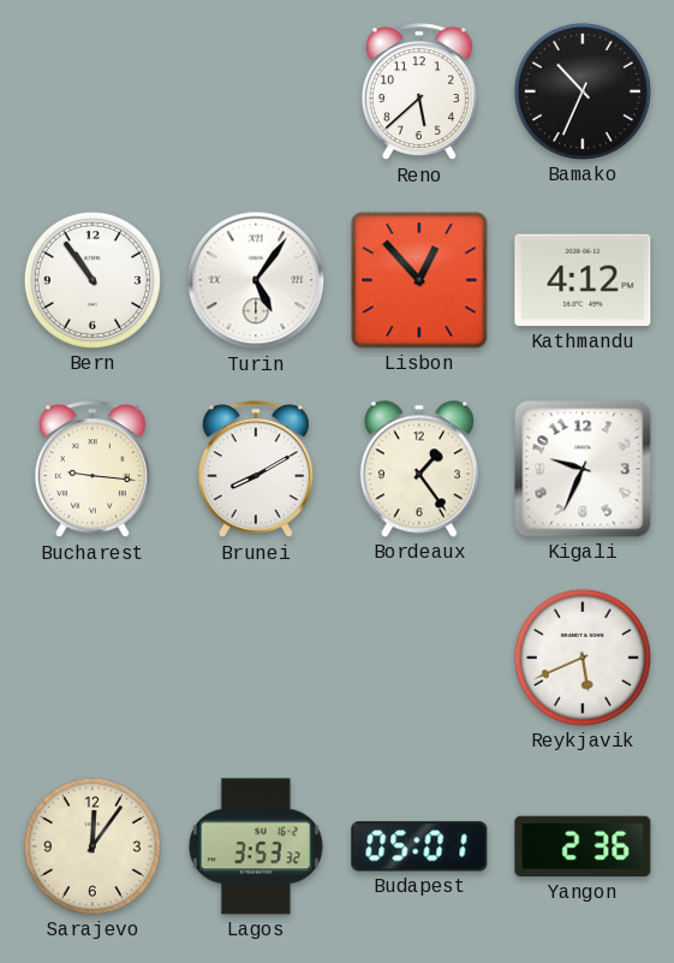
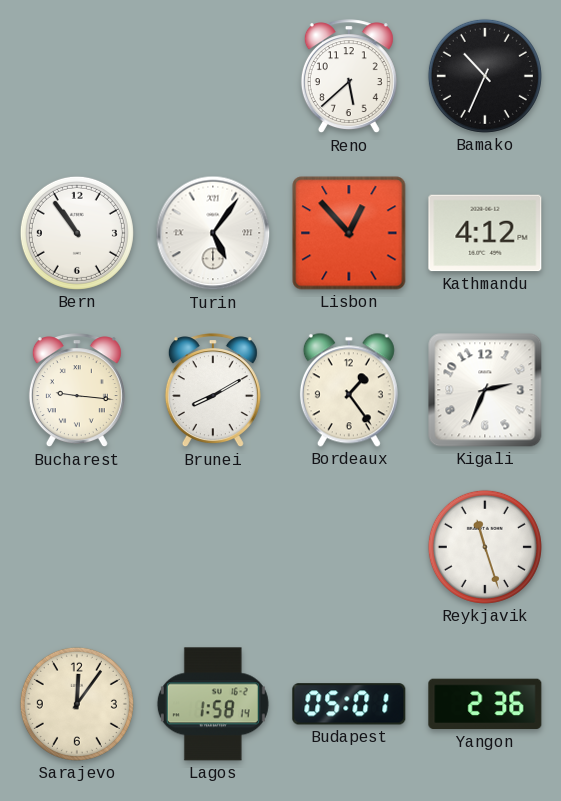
Kigali: 9:34 -> 2:34
Reykjavik: 5:41 -> 11:27
Lagos: 3:53 -> 1:58
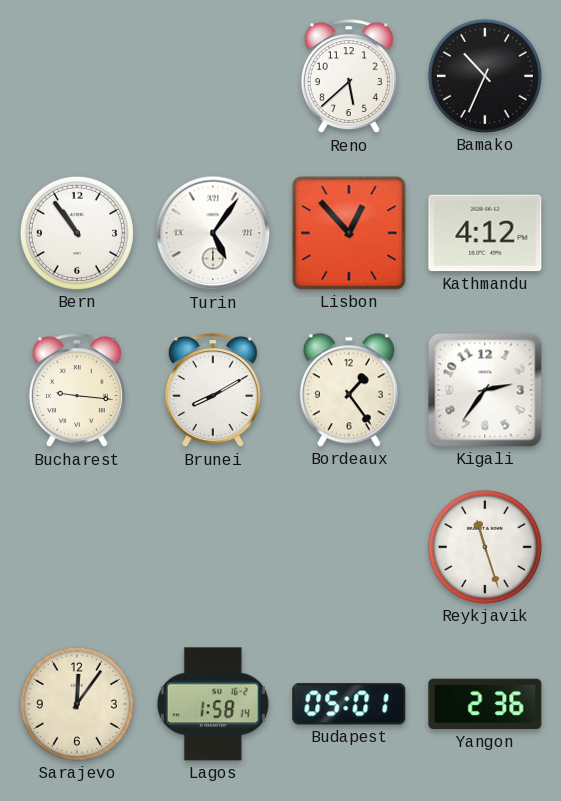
Kigali: 2:34 -> 2:36
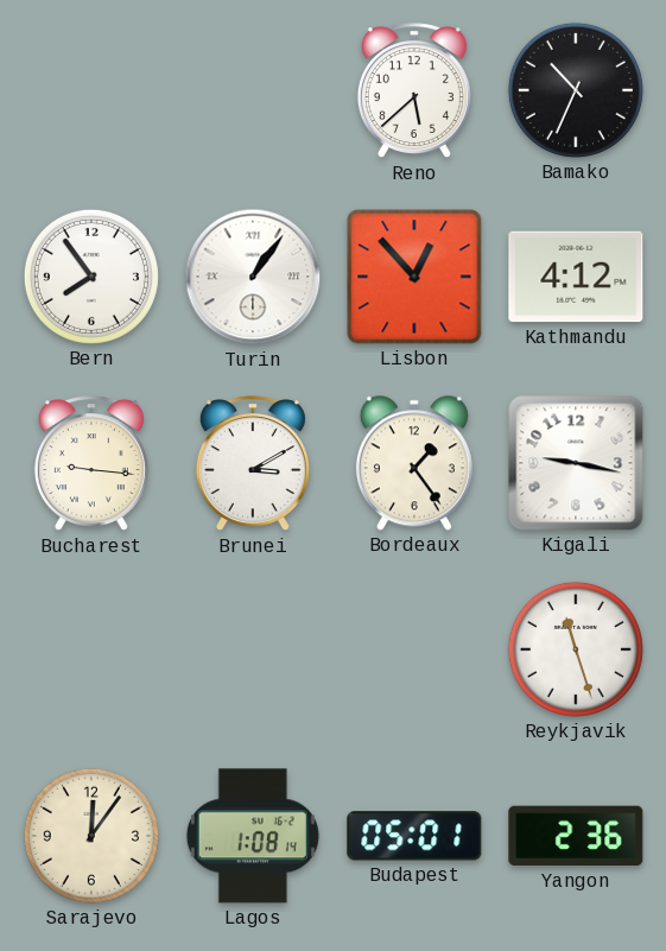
Bern: 10:54 -> 7:54
Turin: 5:06 -> 1:06
Brunei: 8:10 -> 3:10
Kigali: 2:36 -> 9:17
Lagos: 1:58 -> 1:08
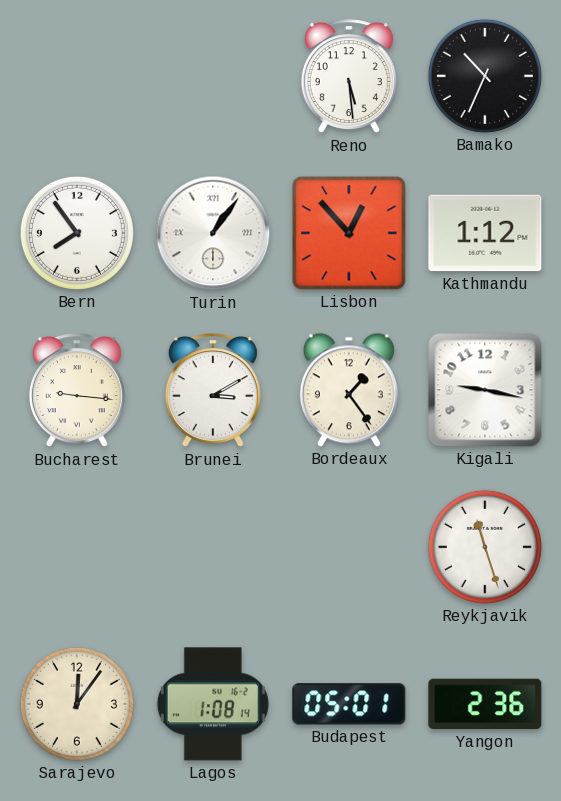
Reno: 5:38 -> 5:29
Kathmandu: 4:12 -> 1:12
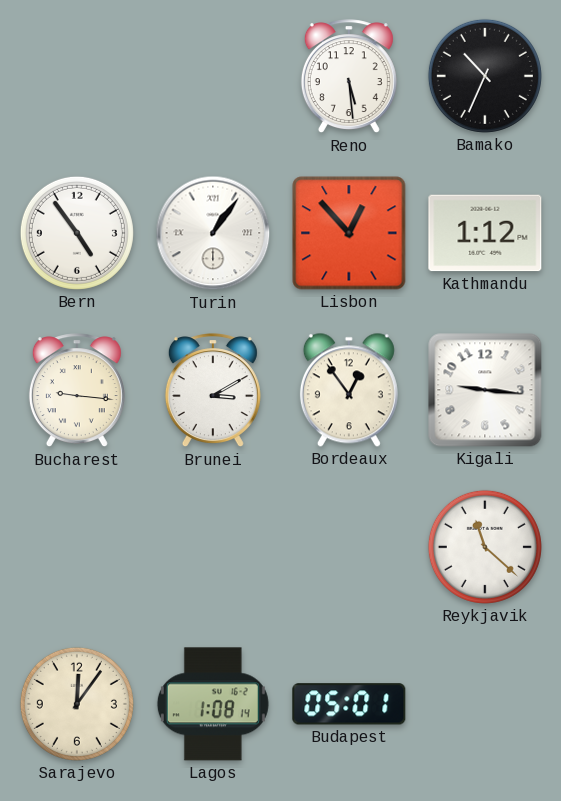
Bern: 7:54 -> 4:54
Bordeaux: 1:24 -> 12:54
Kigali: 9:17 -> 9:16
Reykjavik: 11:27 -> 11:22
Yangon: 2:36 -> none
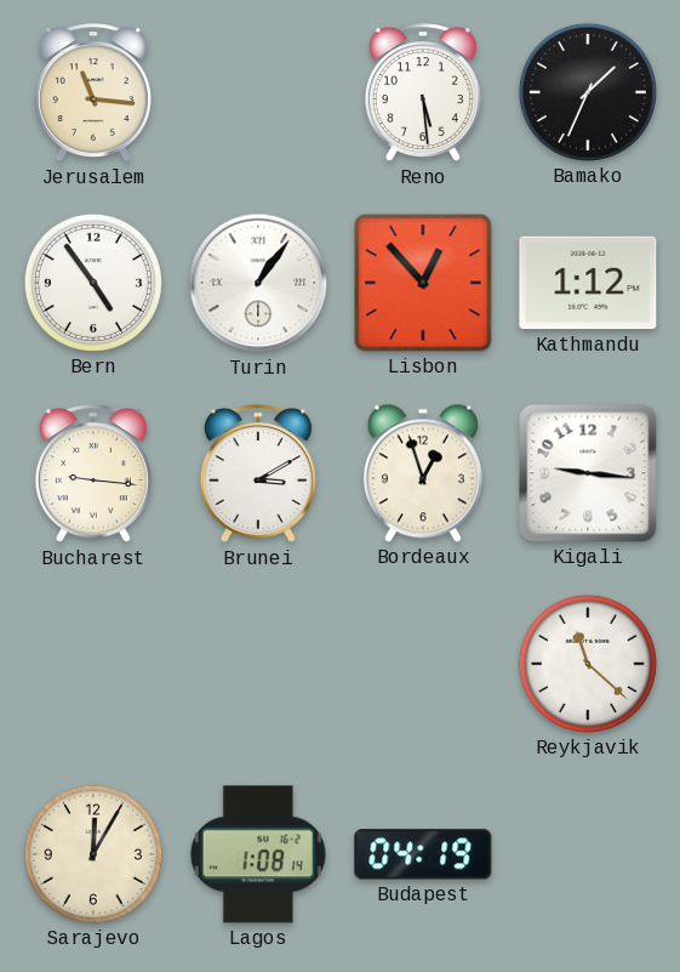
Jerusalem: none -> 11:16
Bamako: 10:34 -> 1:34
Bordeaux: 12:54 -> 12:57
Sarajevo: 12:06 -> 12:05
Budapest: 05:01 -> 04:19
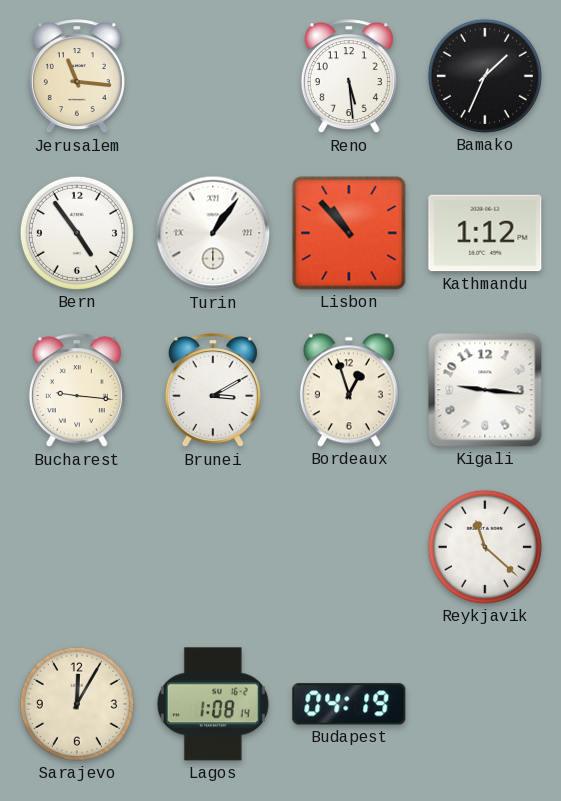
Lisbon: 12:53 -> 10:53
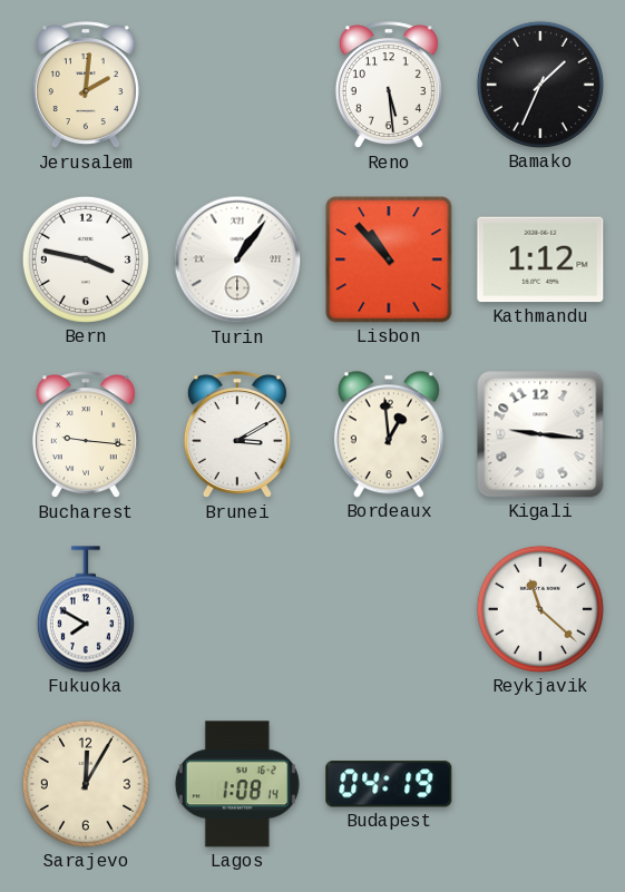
Jerusalem: 11:16 -> 2:01
Bern: 4:54 -> 3:47
Bordeaux: 12:57 -> 12:59
Fukuoka: none -> 7:50
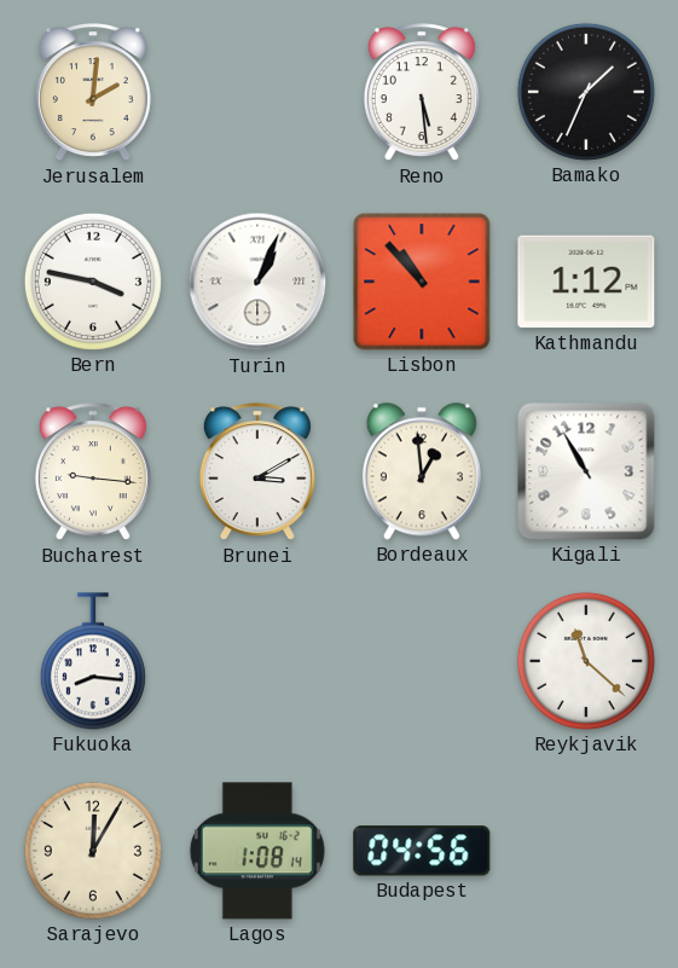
Turin: 1:06 -> 1:04
Kigali: 9:16 -> 10:55
Fukuoka: 7:50 -> 8:16
Budapest: 04:19 -> 04:56
